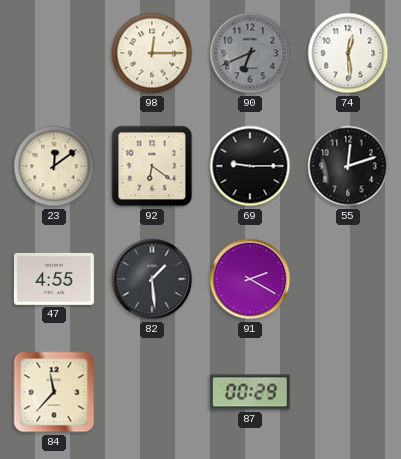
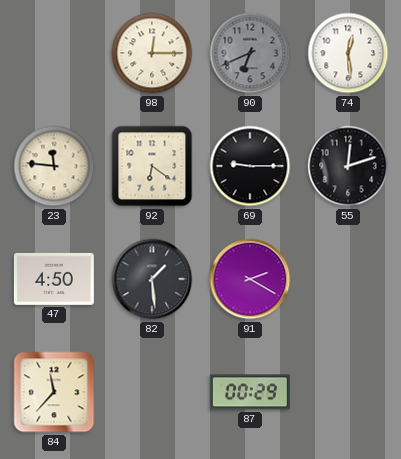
23: 12:09 -> 11:46
47: 4:55 -> 4:50
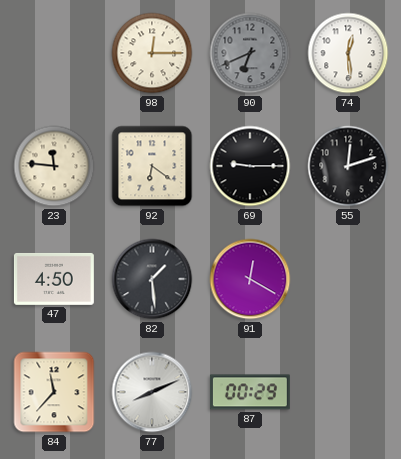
91: 2:20 -> 12:20
77: none -> 8:11
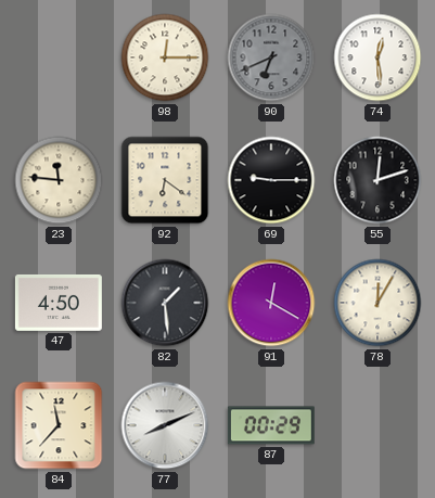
78: none -> 12:05
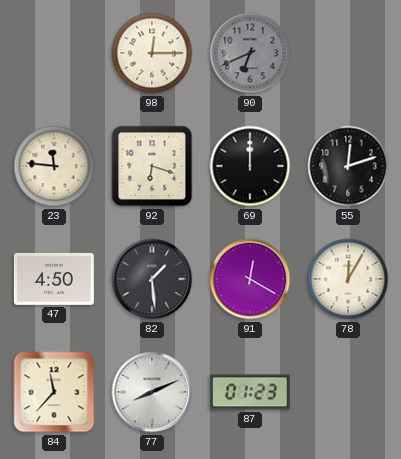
74: 12:29 -> none
92: 6:21 -> 6:18
69: 9:15 -> 12:00
87: 00:29 -> 01:23
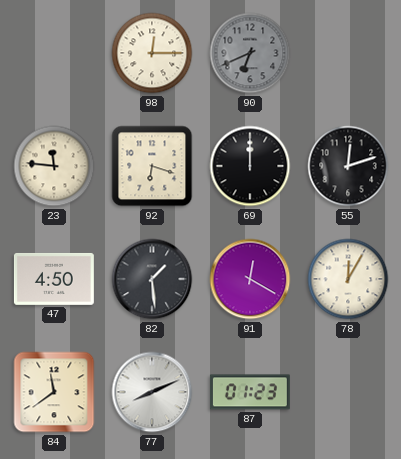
84: 11:37 -> 11:39
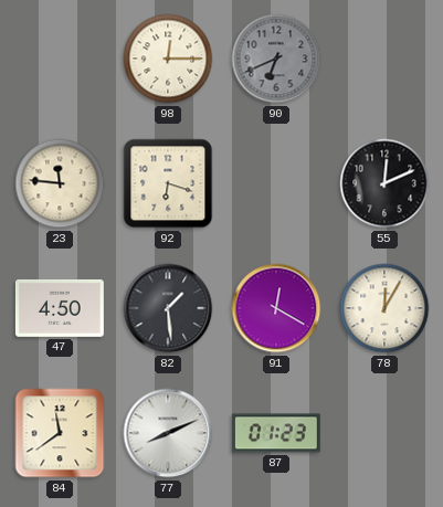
69: 12:00 -> none
55: 12:12 -> 12:11
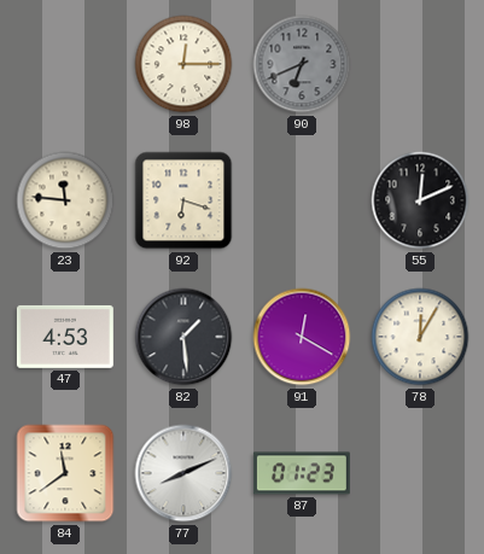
47: 4:50 -> 4:53
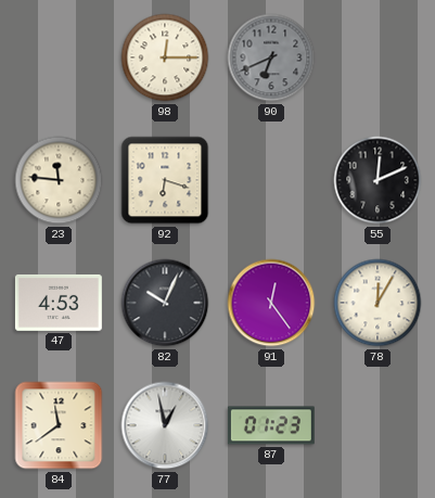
82: 1:29 -> 10:04
91: 12:20 -> 12:24
77: 8:11 -> 12:58
